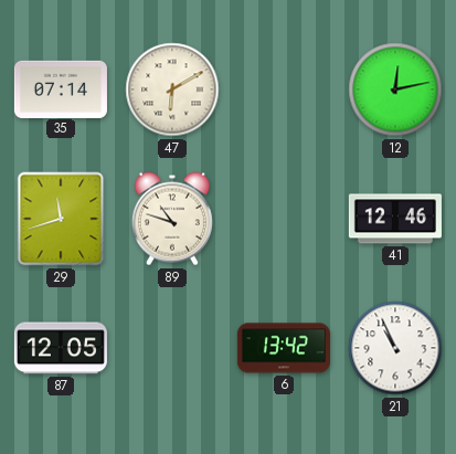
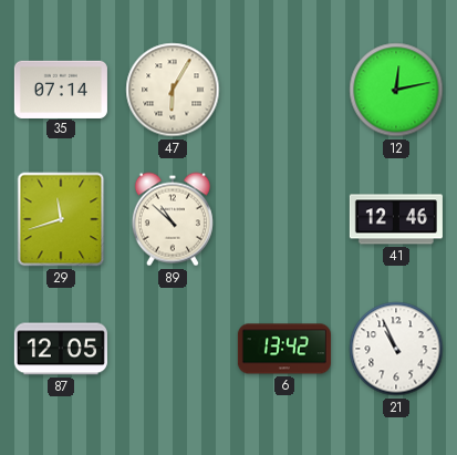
47: 6:10 -> 6:05
89: 10:48 -> 10:52
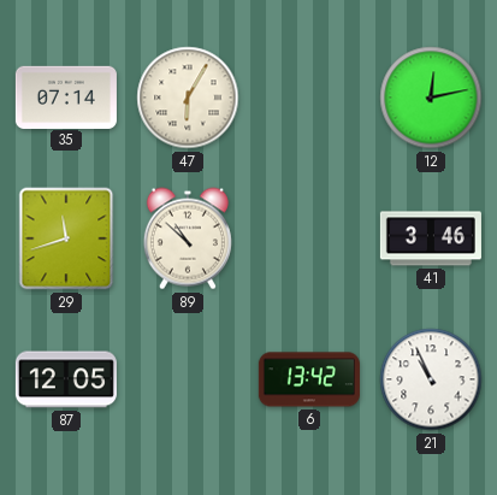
41: 12:46 -> 3:46
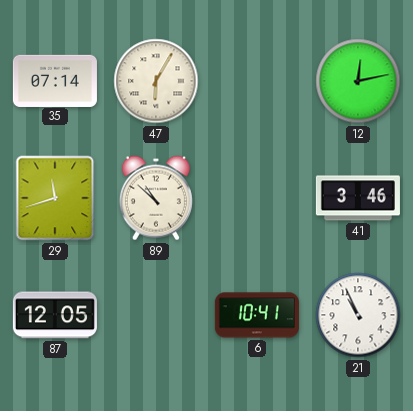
6: 13:42 -> 10:41
